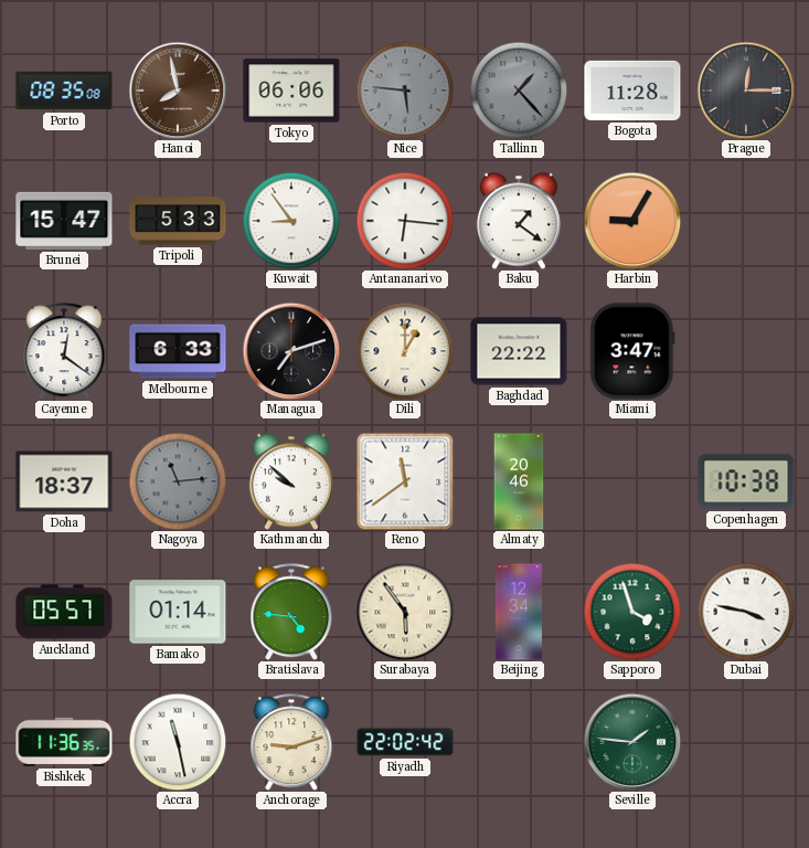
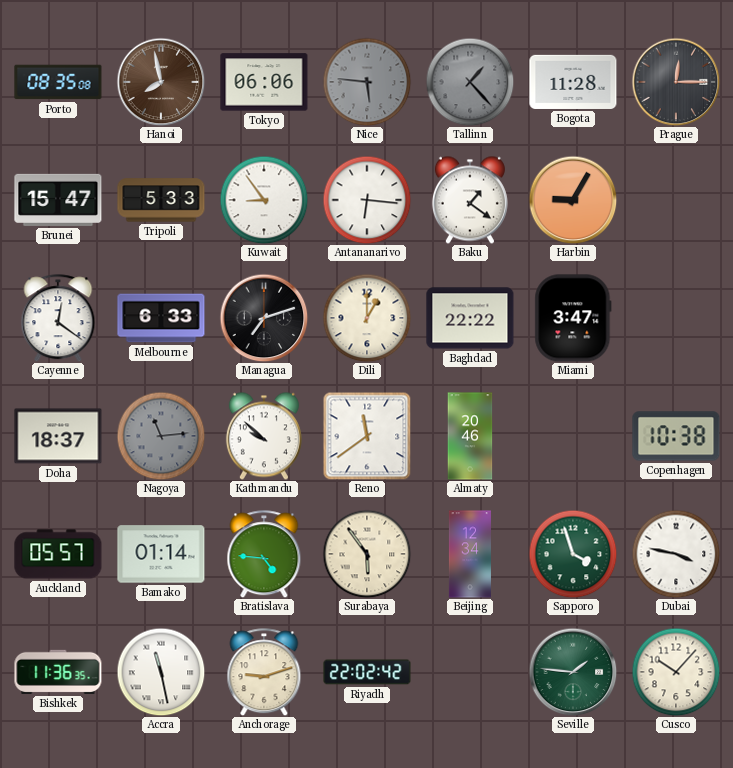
Cusco: none -> 10:07
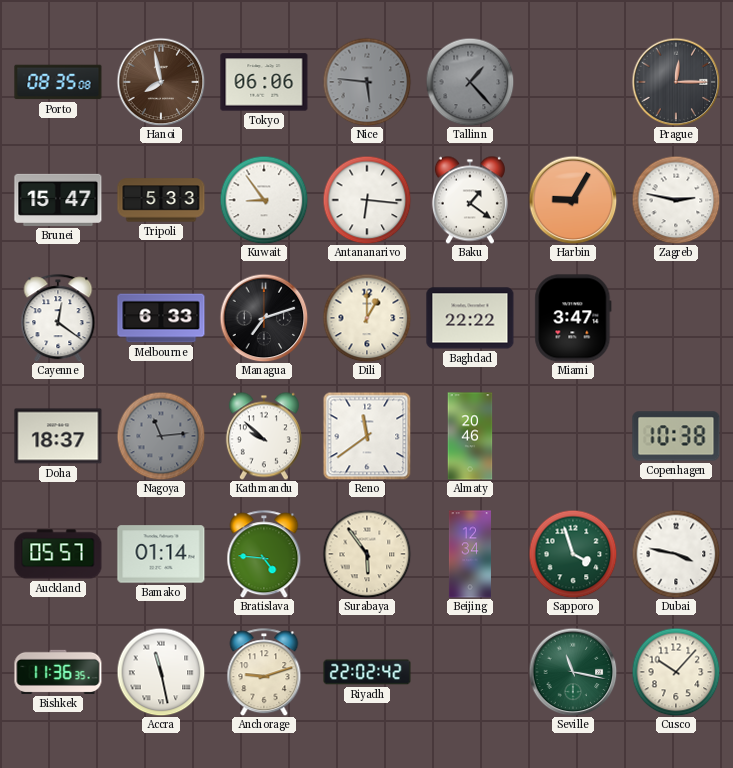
Bogota: 11:28 -> none
Zagreb: none -> 2:47
Seville: 1:46 -> 11:17
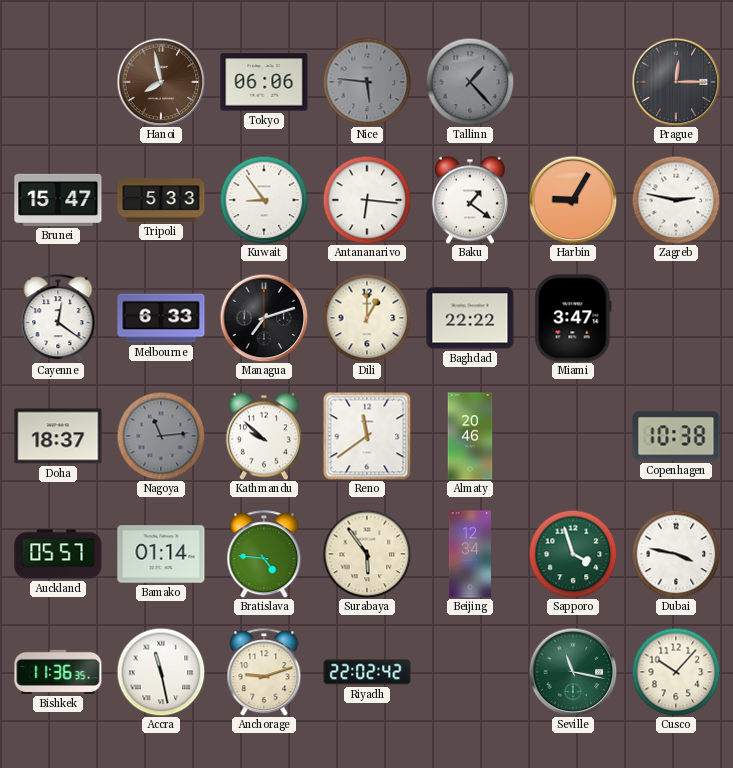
Porto: 08:35 -> none
